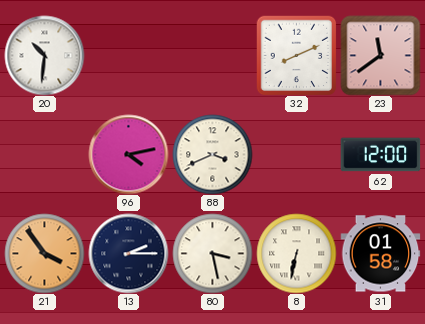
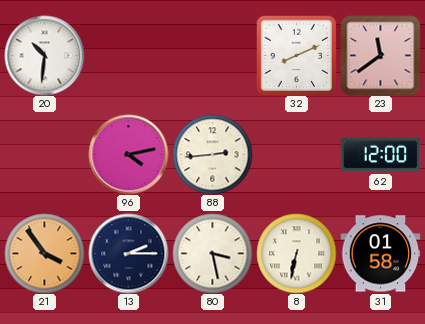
88: 3:41 -> 2:44
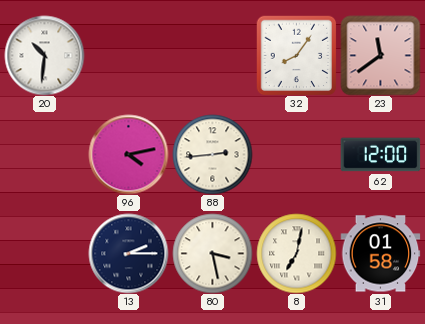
32: 8:11 -> 8:06
21: 3:54 -> none
8: 6:32 -> 7:02
